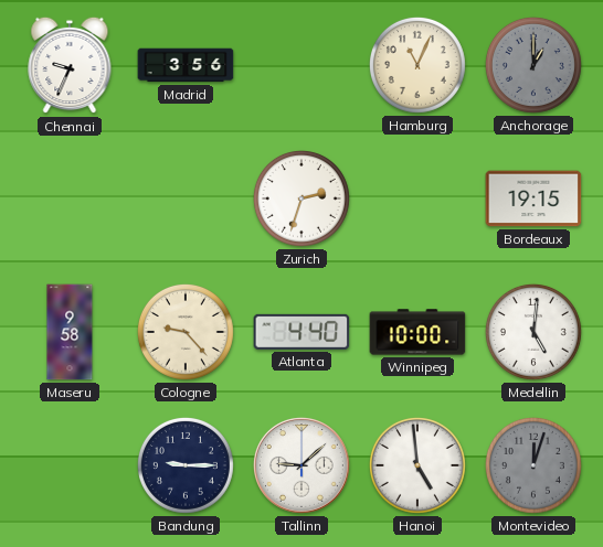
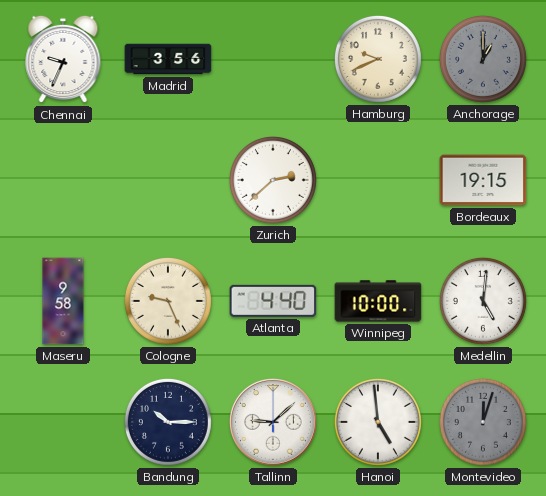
Hamburg: 11:04 -> 9:41
Zurich: 2:33 -> 2:38
Cologne: 9:23 -> 9:26
Bandung: 9:15 -> 10:15
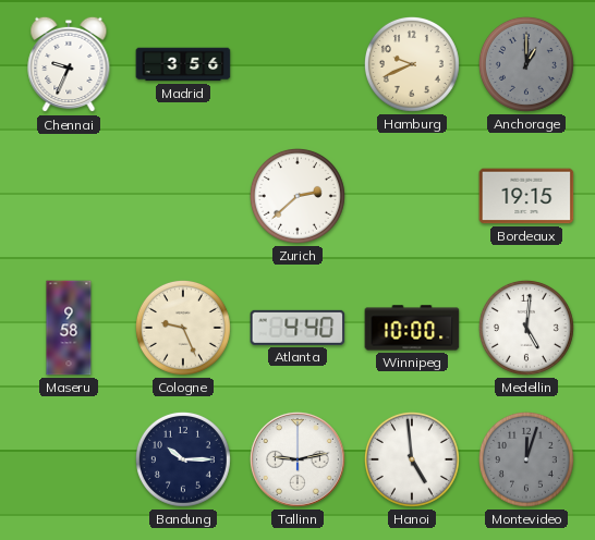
Tallinn: 9:08 -> 9:13
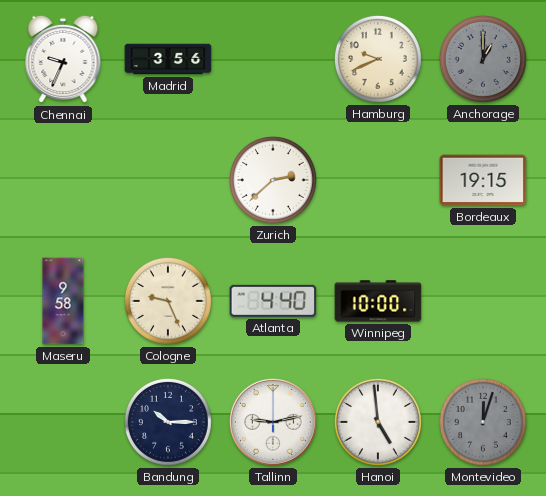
Medellin: 5:01 -> none
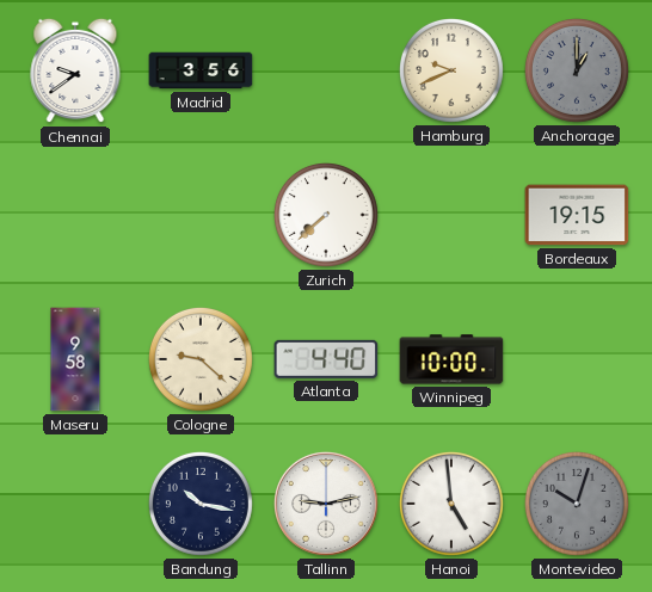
Chennai: 9:34 -> 9:39
Zurich: 2:38 -> 7:38
Cologne: 9:26 -> 9:22
Bandung: 10:15 -> 10:17
Montevideo: 12:03 -> 10:03
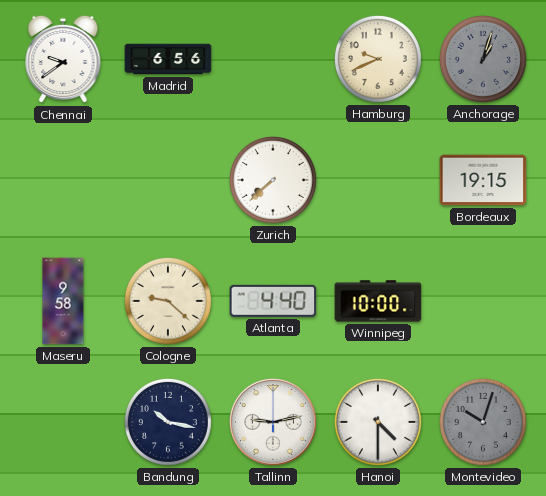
Madrid: 3:56 -> 6:56
Anchorage: 1:00 -> 1:03
Hanoi: 4:59 -> 4:30
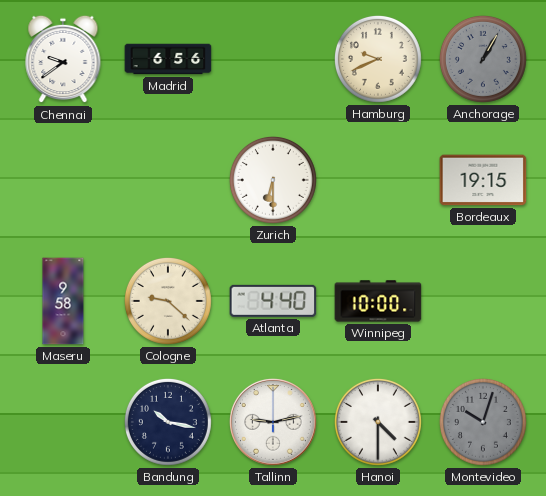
Anchorage: 1:03 -> 1:05
Zurich: 7:38 -> 6:30
